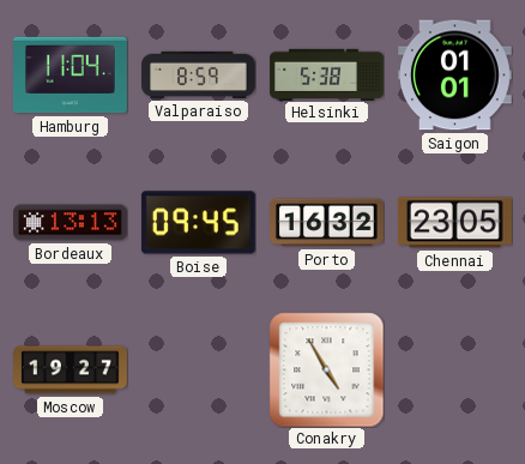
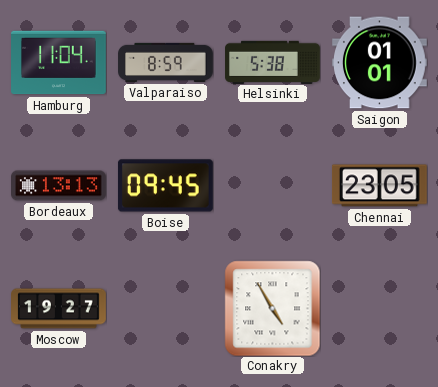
Porto: 16:32 -> none
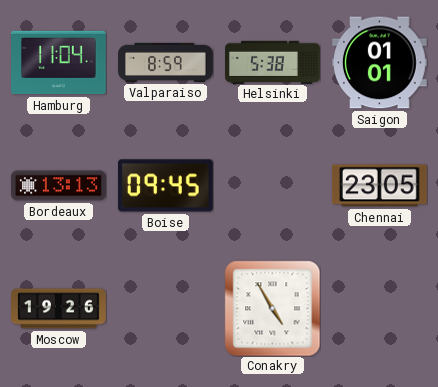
Moscow: 19:27 -> 19:26
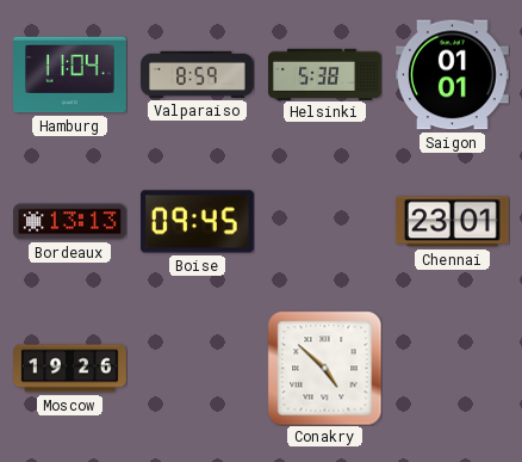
Chennai: 23:05 -> 23:01
Conakry: 4:55 -> 4:52
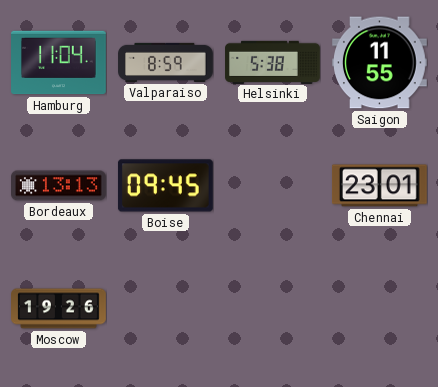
Saigon: 01:01 -> 11:55
Conakry: 4:52 -> none
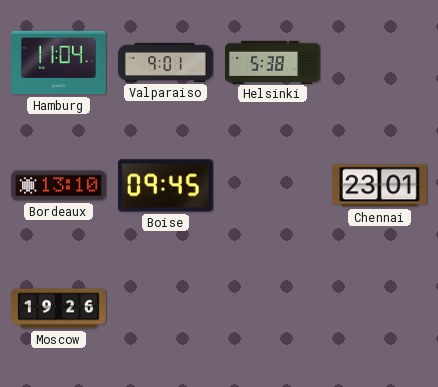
Valparaiso: 8:59 -> 9:01
Saigon: 11:55 -> none
Bordeaux: 13:13 -> 13:10
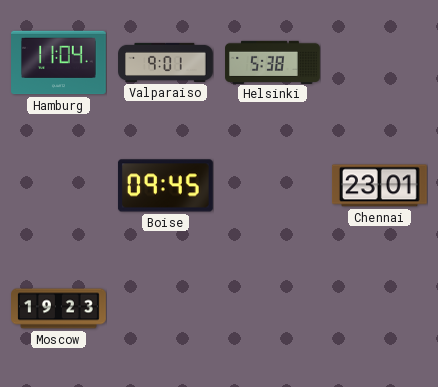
Bordeaux: 13:10 -> none
Moscow: 19:26 -> 19:23
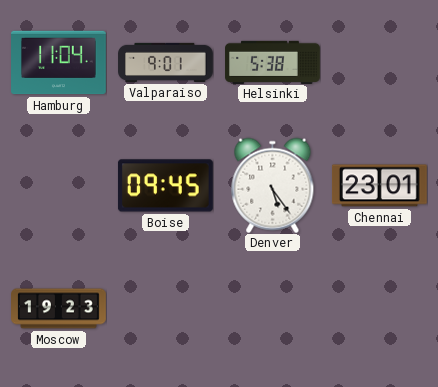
Denver: none -> 5:24
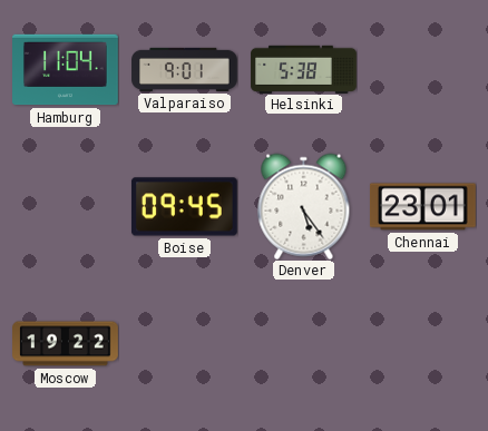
Moscow: 19:23 -> 19:22
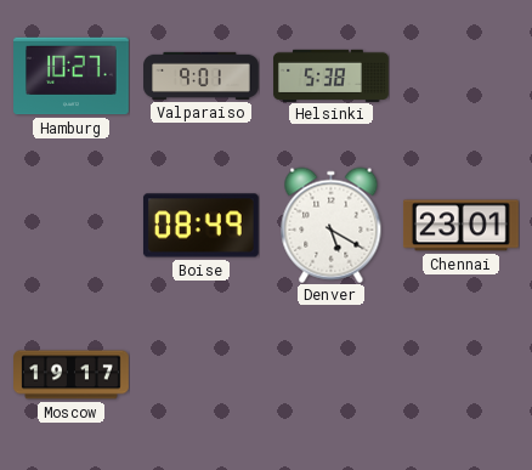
Hamburg: 11:04 -> 10:27
Boise: 09:45 -> 08:49
Denver: 5:24 -> 5:20
Moscow: 19:22 -> 19:17
